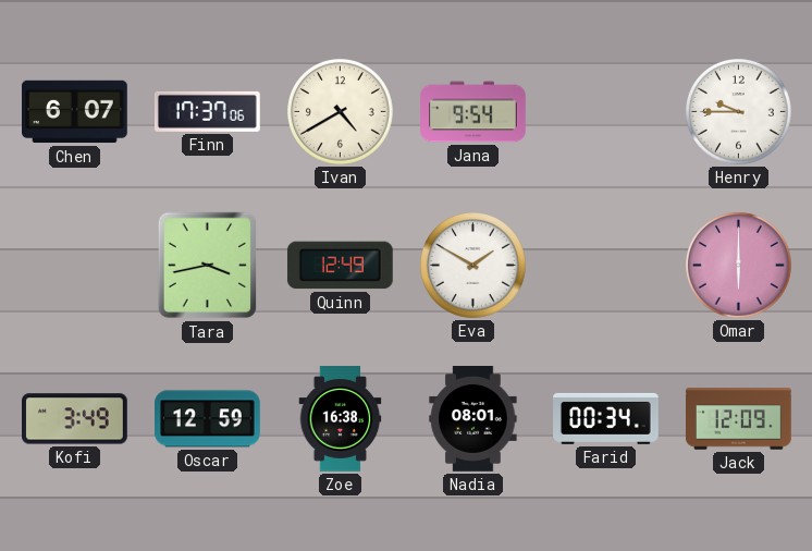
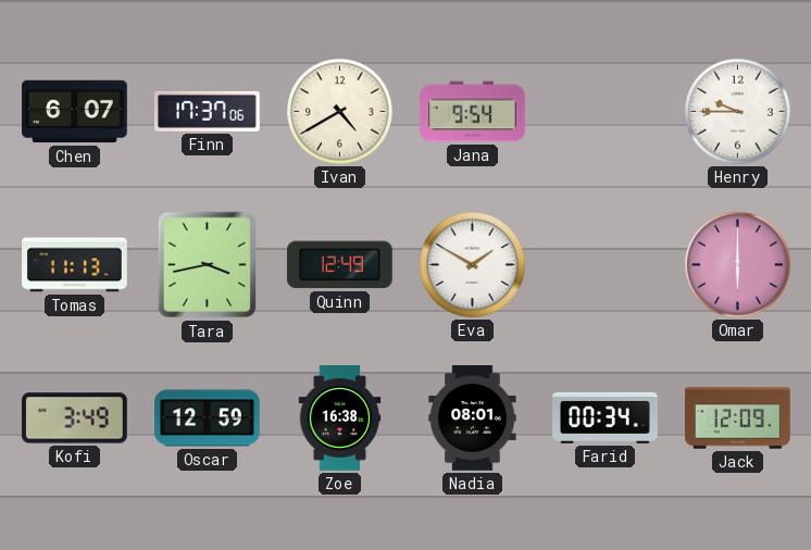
Tomas: none -> 11:13
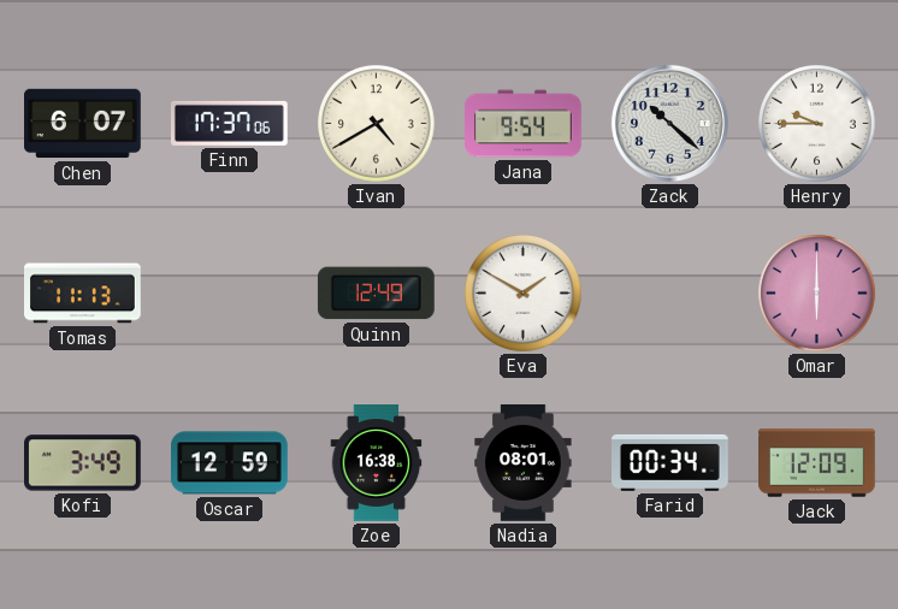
Zack: none -> 10:22
Tara: 3:43 -> none
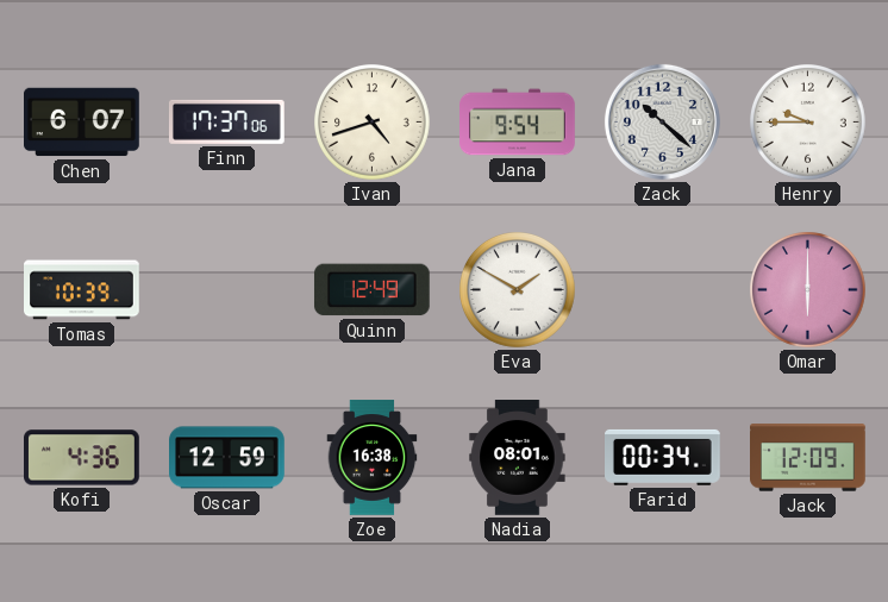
Ivan: 4:40 -> 4:42
Tomas: 11:13 -> 10:39
Kofi: 3:49 -> 4:36
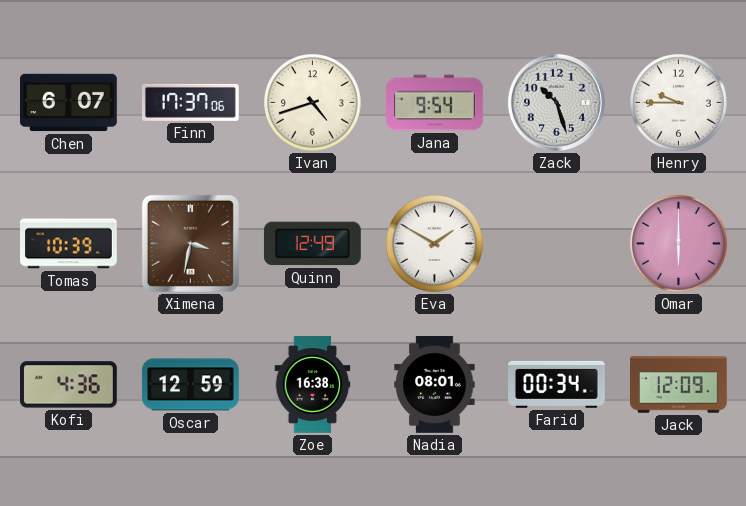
Zack: 10:22 -> 10:27
Ximena: none -> 3:32
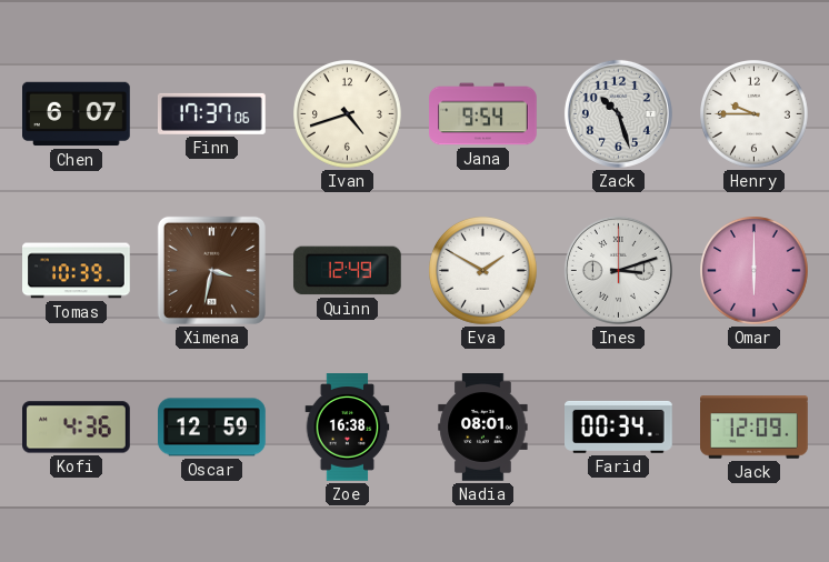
Ines: none -> 3:12
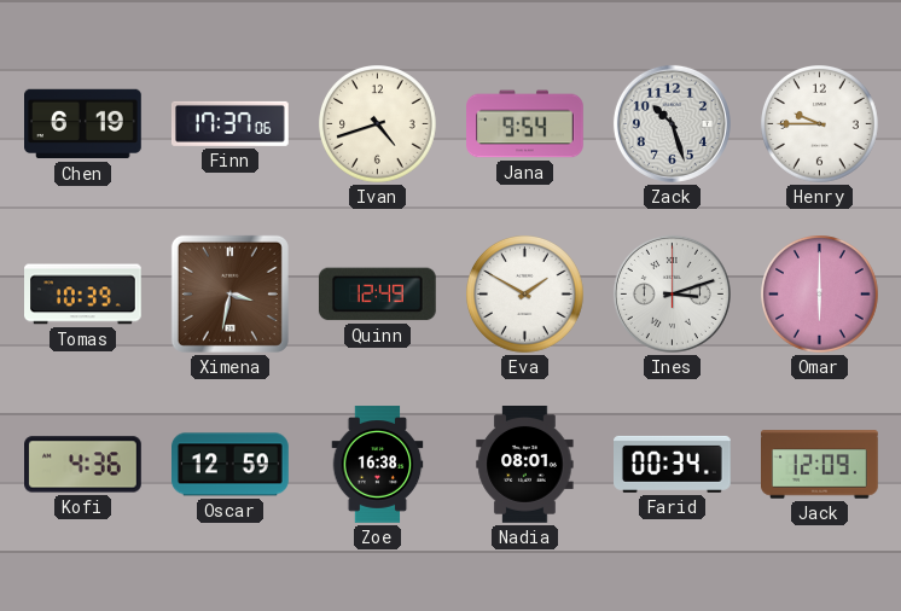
Chen: 6:07 -> 6:19
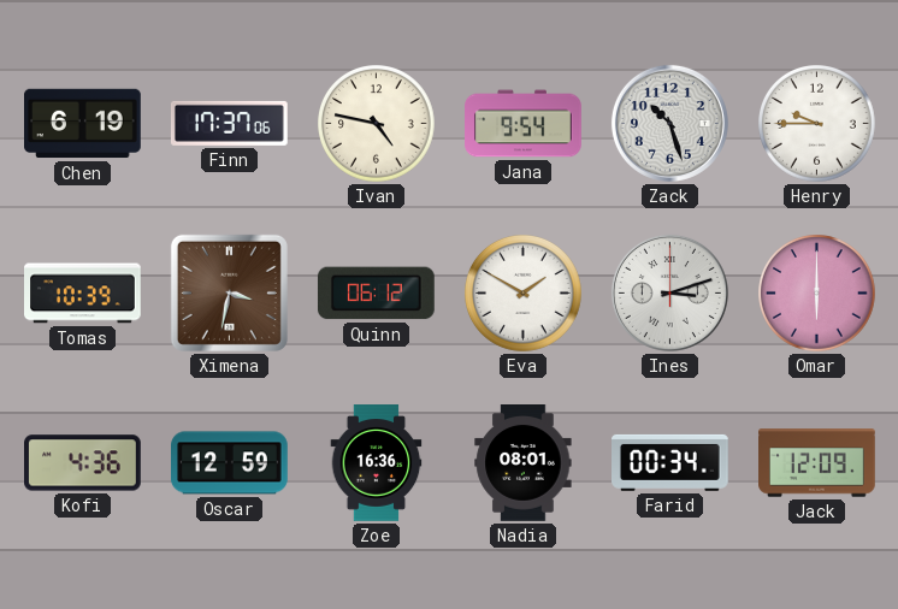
Ivan: 4:42 -> 4:47
Quinn: 12:49 -> 06:12
Zoe: 16:38 -> 16:36
